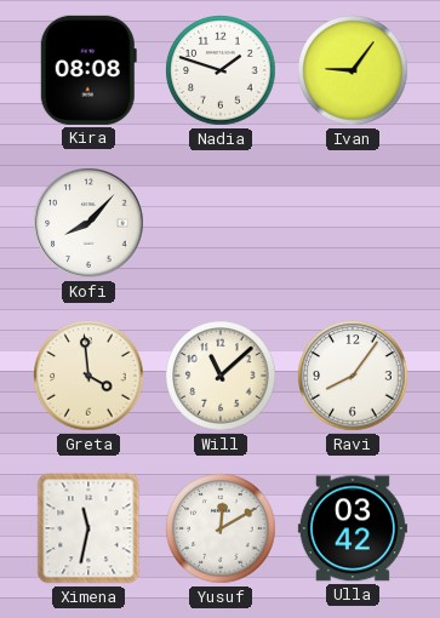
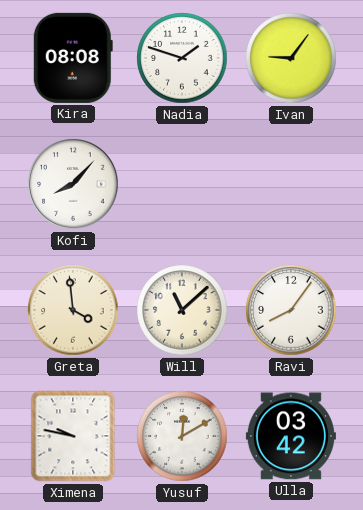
Ximena: 11:32 -> 9:47
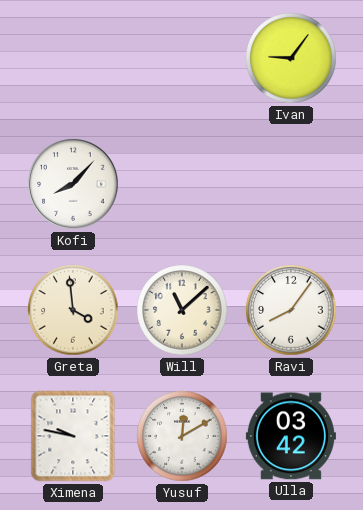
Kira: 08:08 -> none
Nadia: 1:48 -> none
